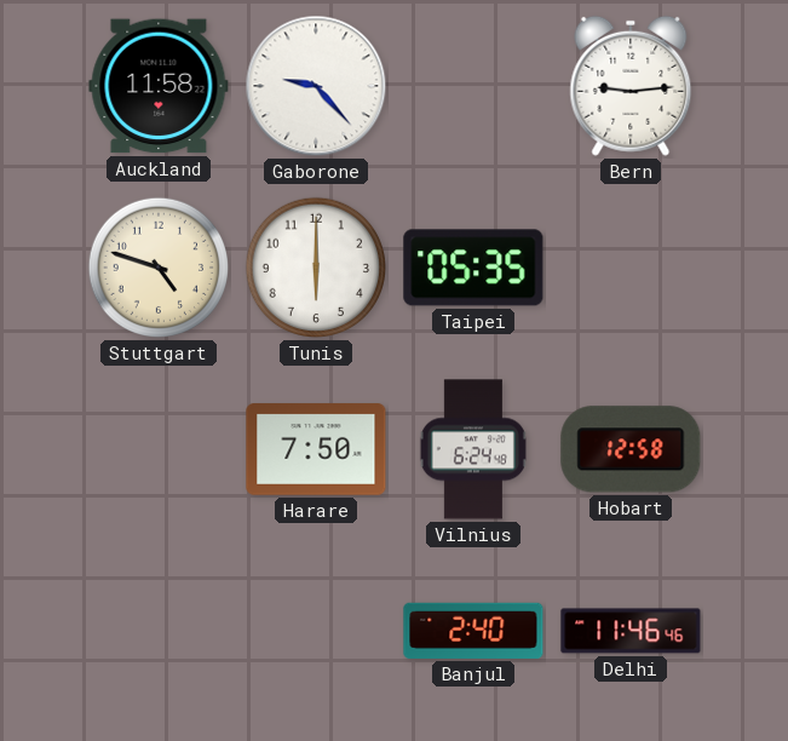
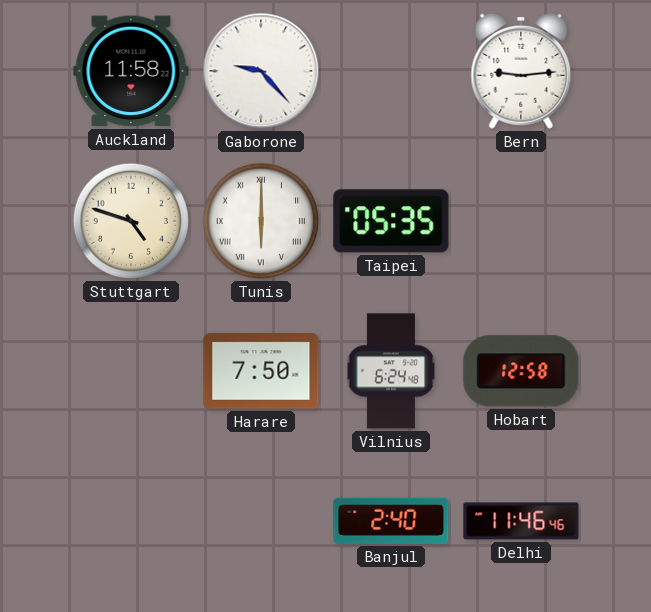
Tunis numerals: Arabic -> Roman
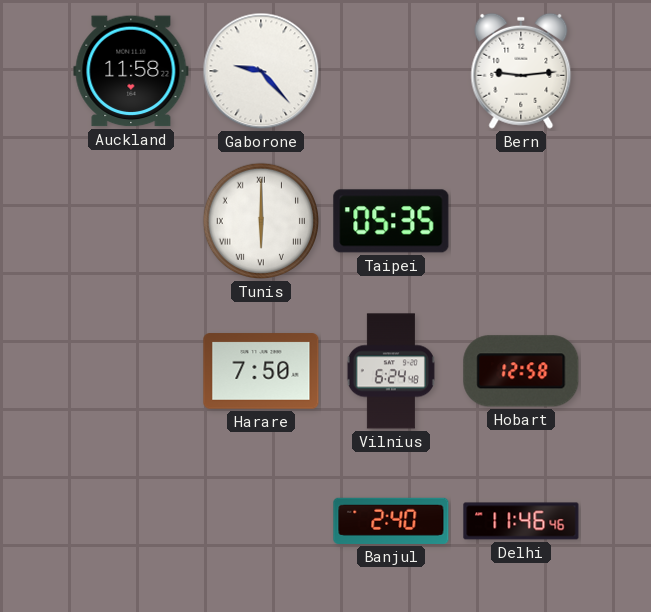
Stuttgart: 4:48 -> none
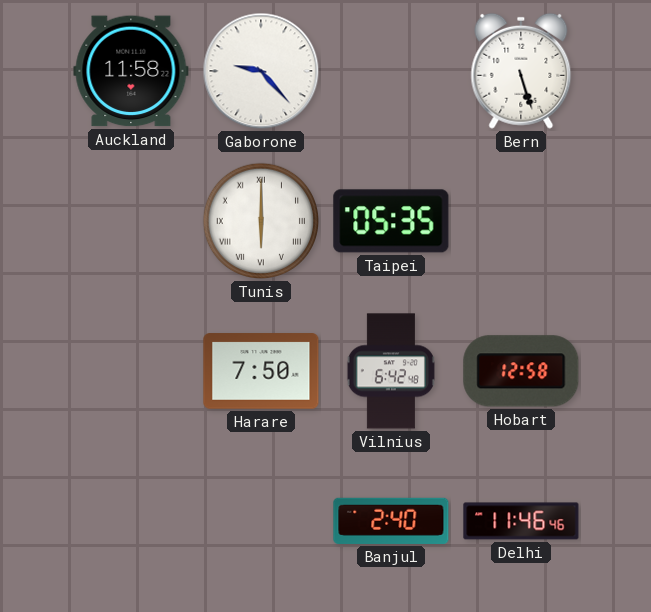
Bern: 9:14 -> 5:27
Vilnius: 6:24 -> 6:42
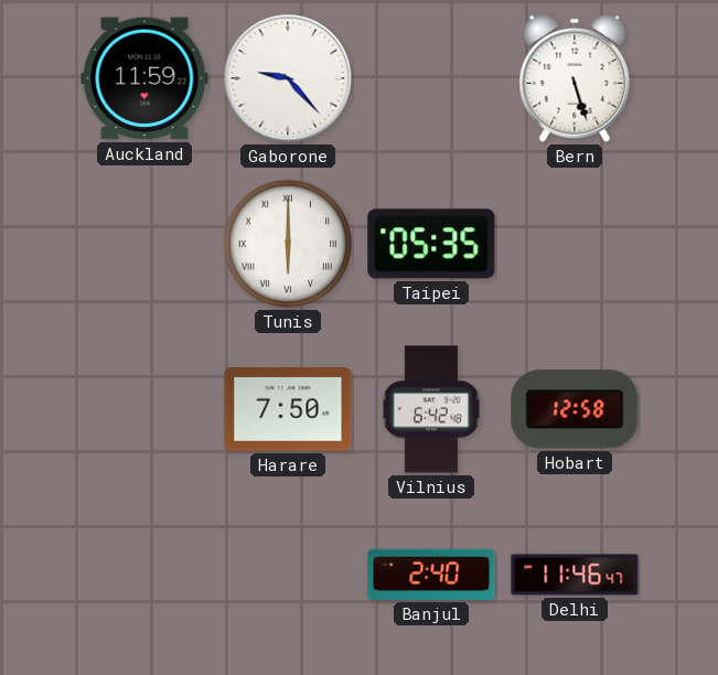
Auckland: 11:58 -> 11:59
Delhi: 11:46:46 -> 11:46:47
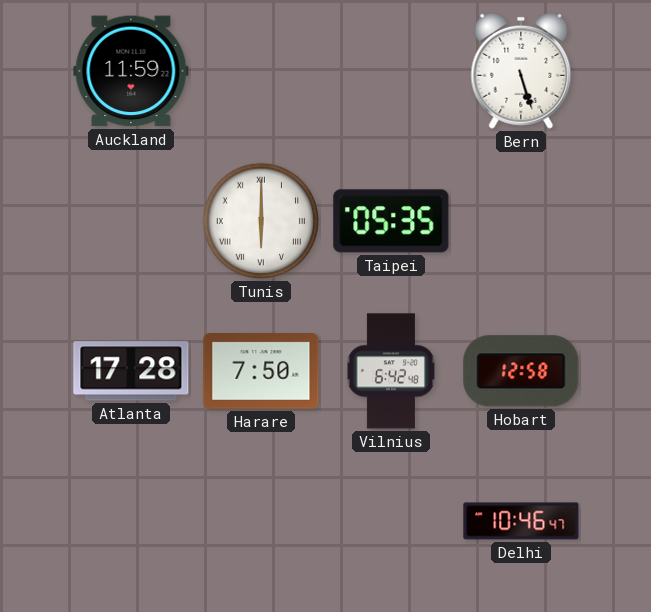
Gaborone: 9:23 -> none
Atlanta: none -> 17:28
Banjul: 2:40 -> none
Delhi: 11:46 -> 10:46
